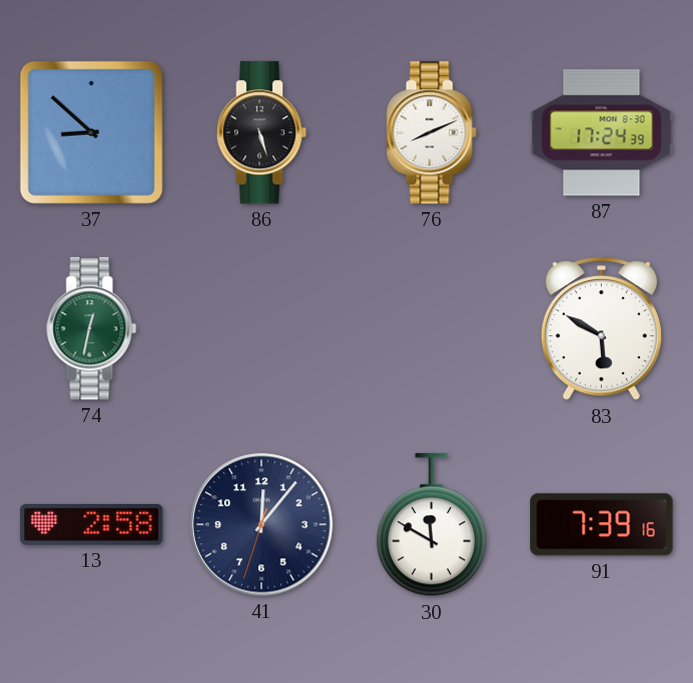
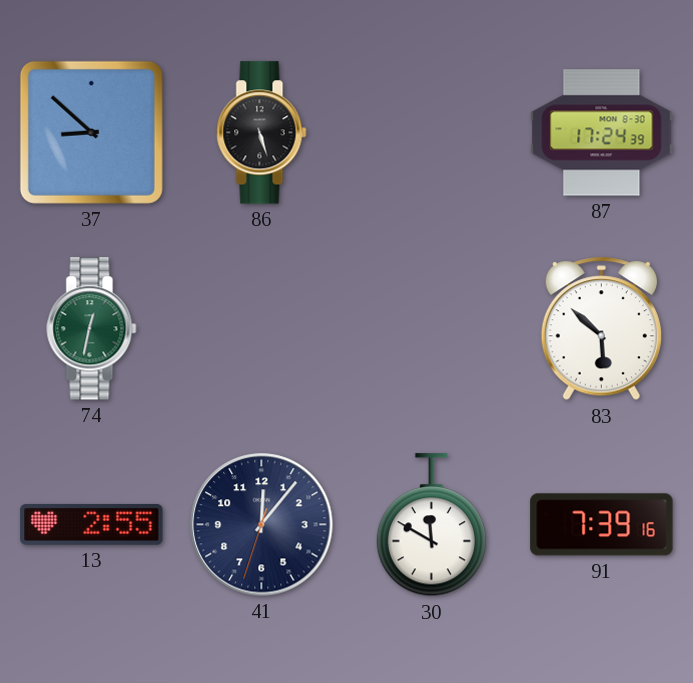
76: 8:11 -> none
83: 5:50 -> 5:52
13: 2:58 -> 2:55
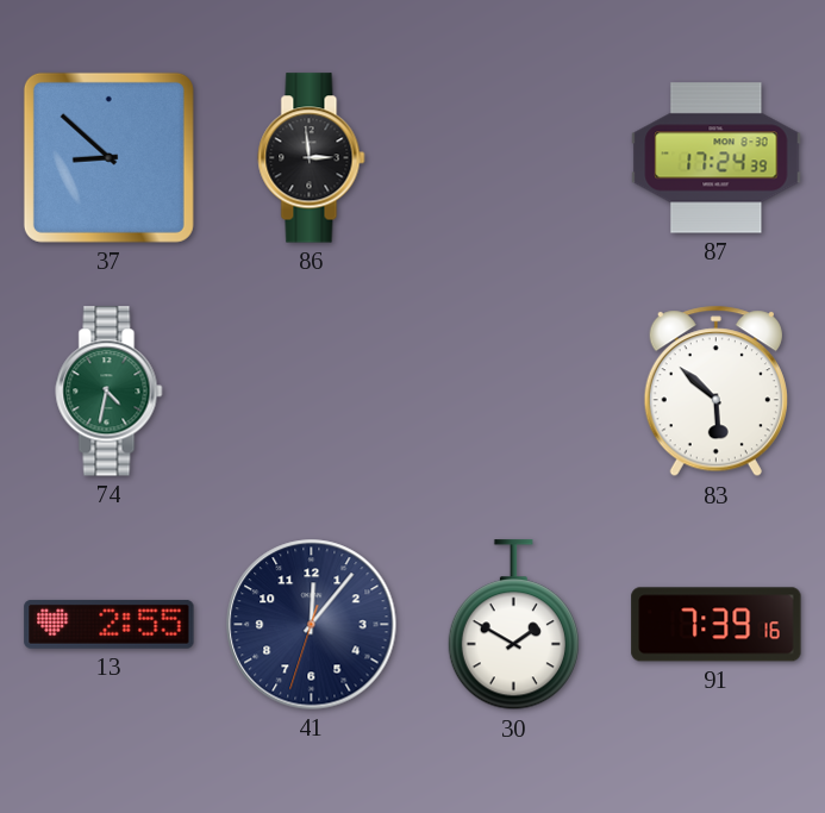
86: 5:27 -> 2:59
74: 12:32 -> 4:32
30: 11:50 -> 1:50
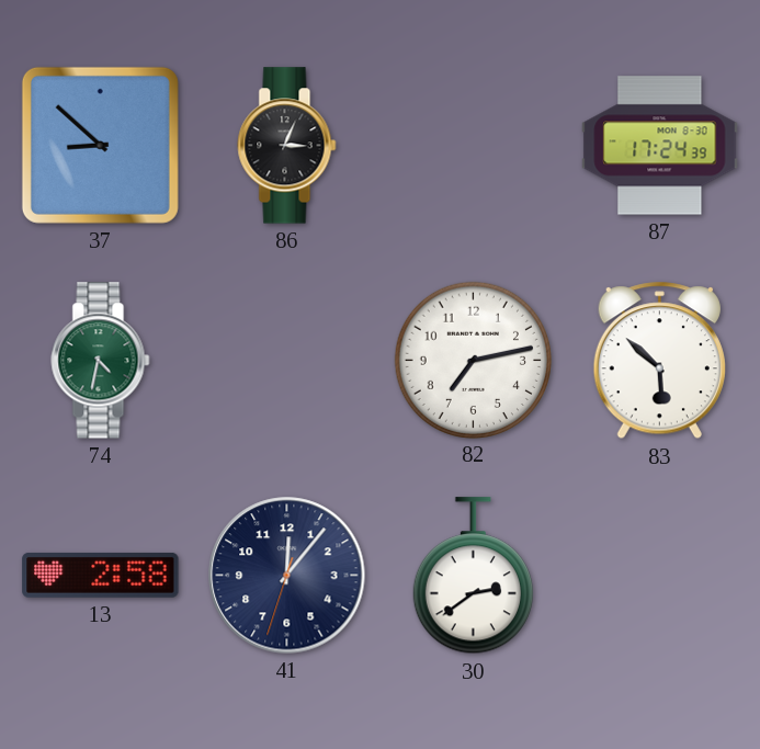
86: 2:59 -> 3:04
82: none -> 7:13
13: 2:55 -> 2:58
30: 1:50 -> 2:39
91: 7:39 -> none
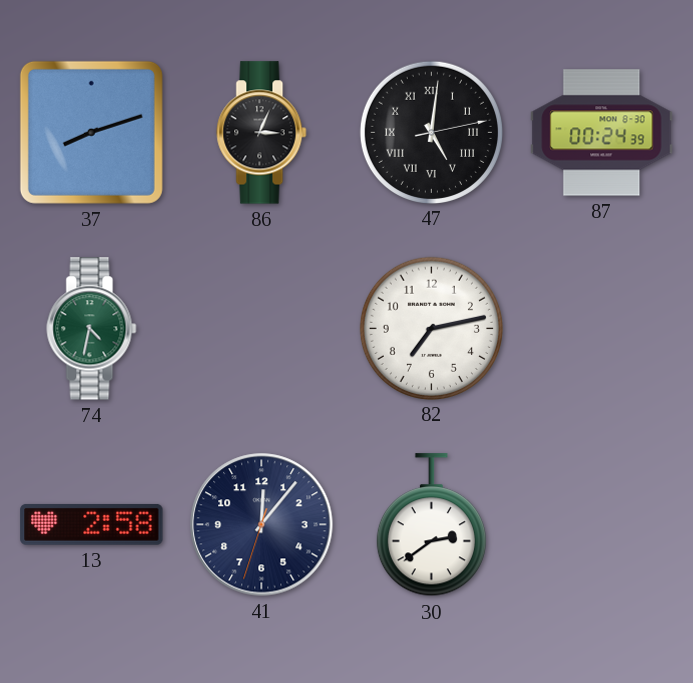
37: 8:52 -> 8:12
47: none -> 5:01
87: 17:24 -> 00:24
83: 5:52 -> none
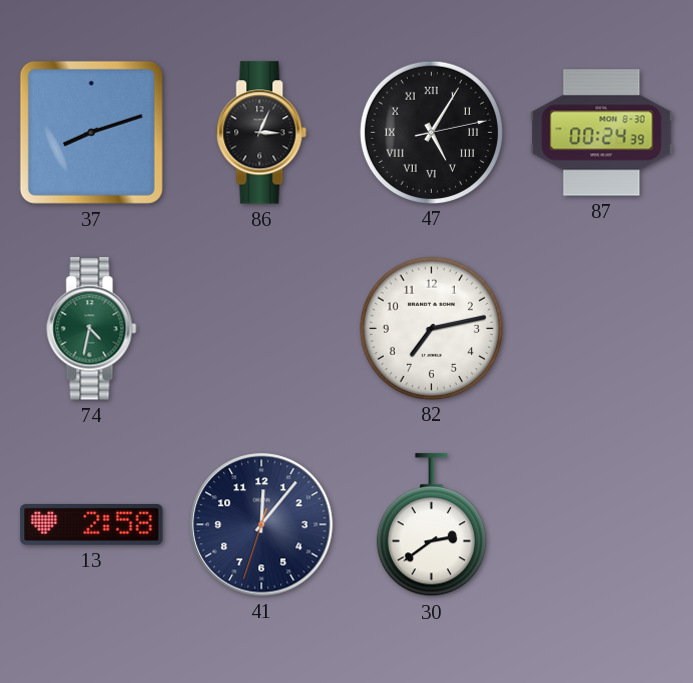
47: 5:01 -> 5:05
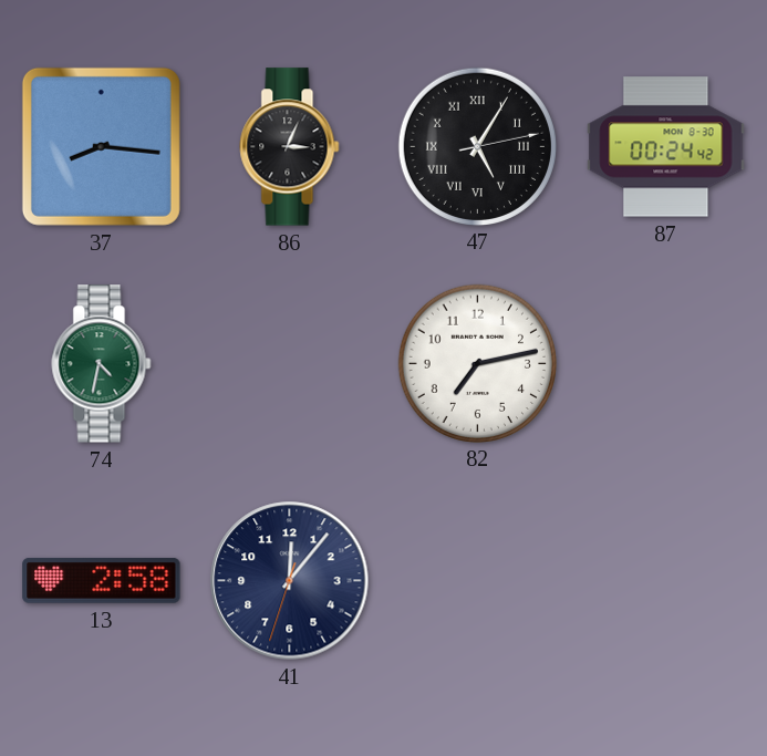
37: 8:12 -> 8:16
87: 00:24:39 -> 00:24:42
30: 2:39 -> none
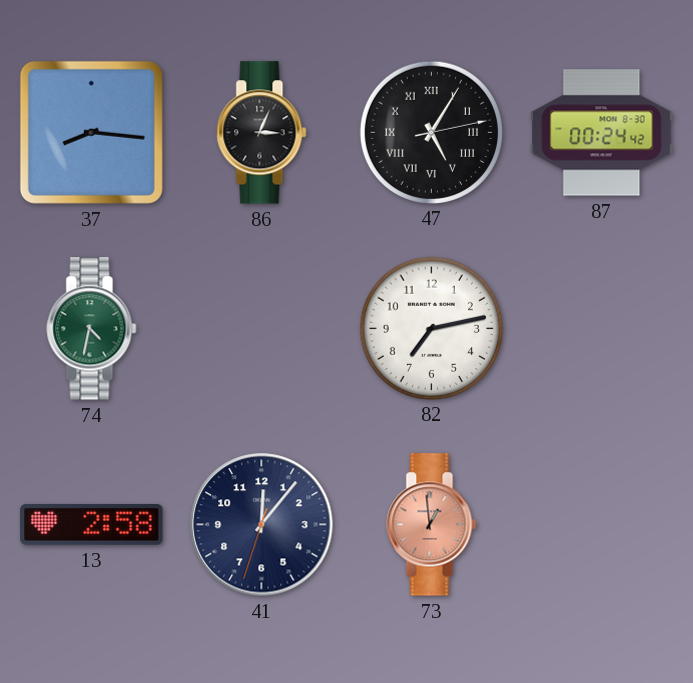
73: none -> 12:59
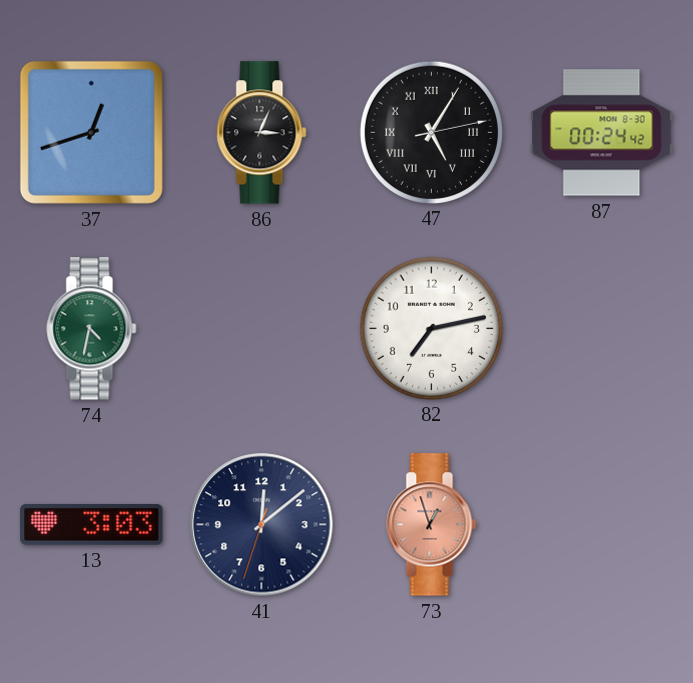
37: 8:16 -> 12:42
13: 2:58 -> 3:03
41: 12:06 -> 12:08
73: 12:59 -> 12:57
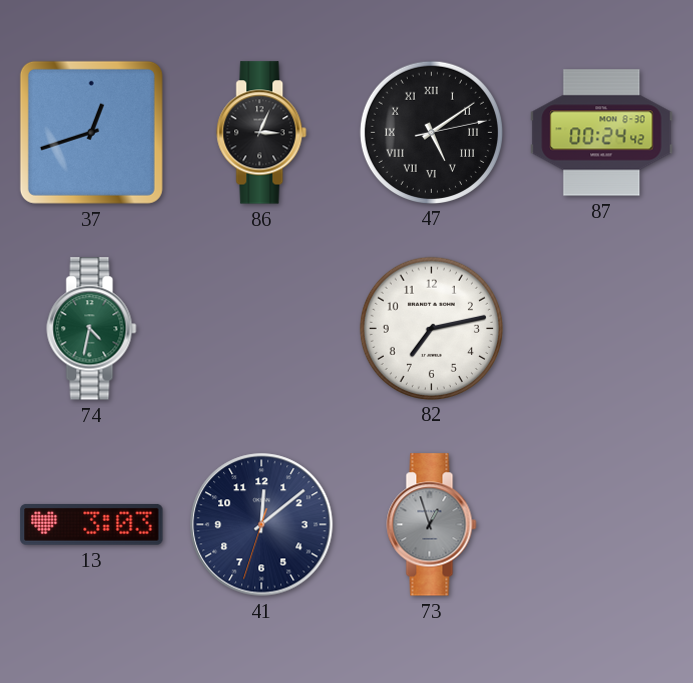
47: 5:05 -> 5:09
73 dial: salmon -> grey
